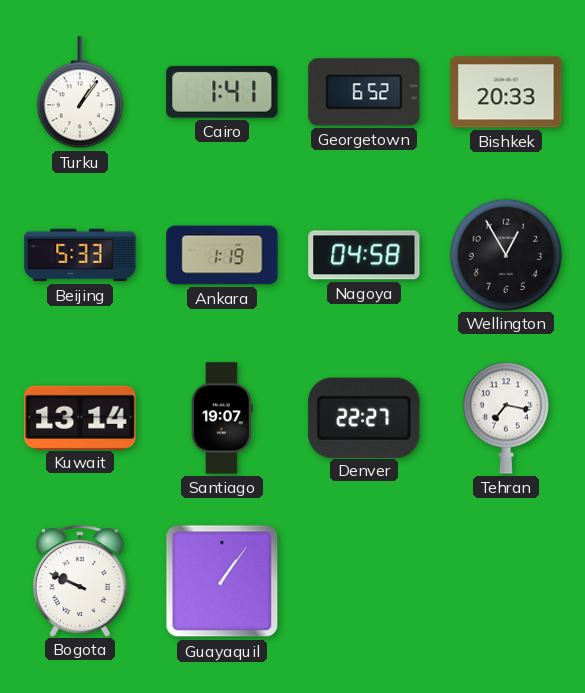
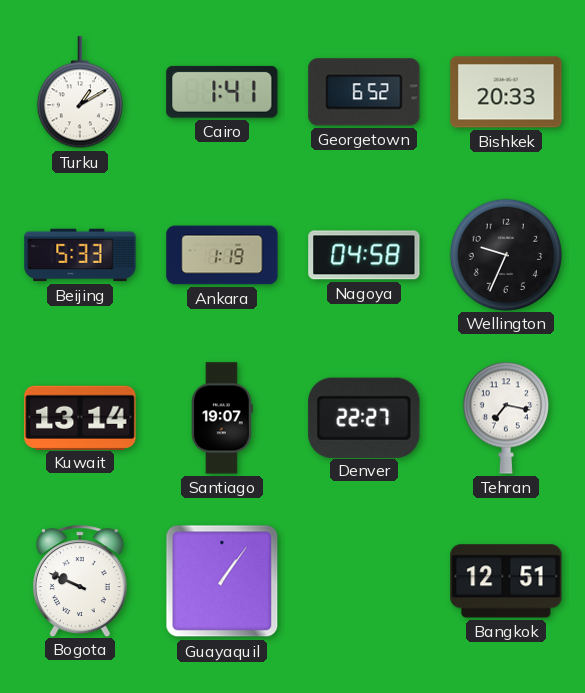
Turku: 1:06 -> 1:10
Wellington: 12:55 -> 9:34
Bangkok: none -> 12:51
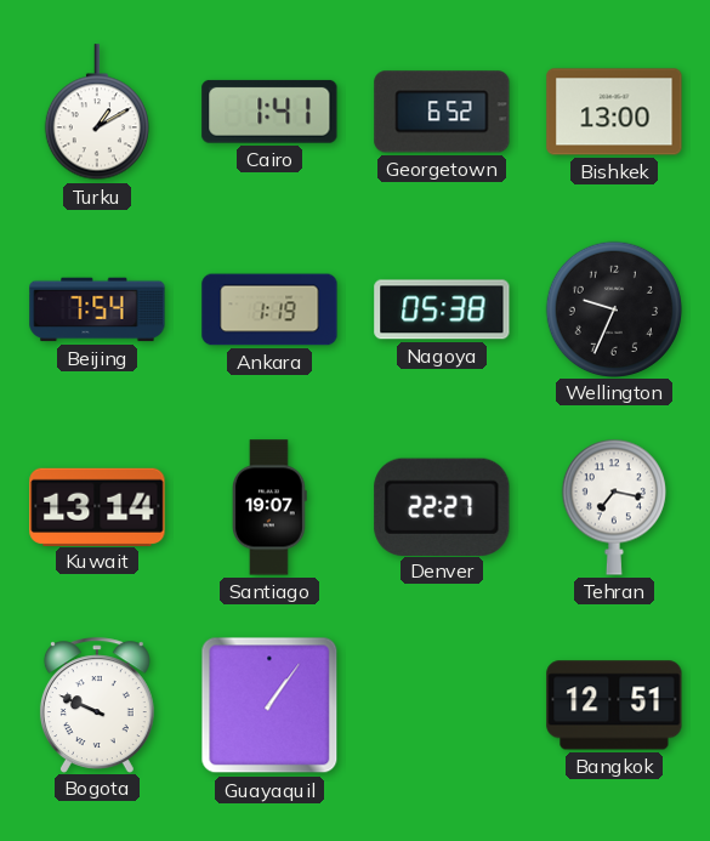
Bishkek: 20:33 -> 13:00
Beijing: 5:33 -> 7:54
Nagoya: 04:58 -> 05:38
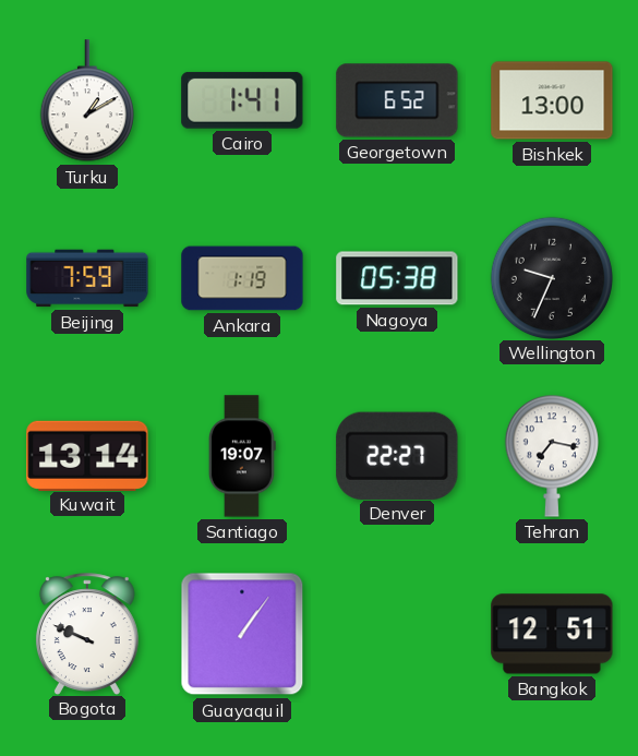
Beijing: 7:54 -> 7:59
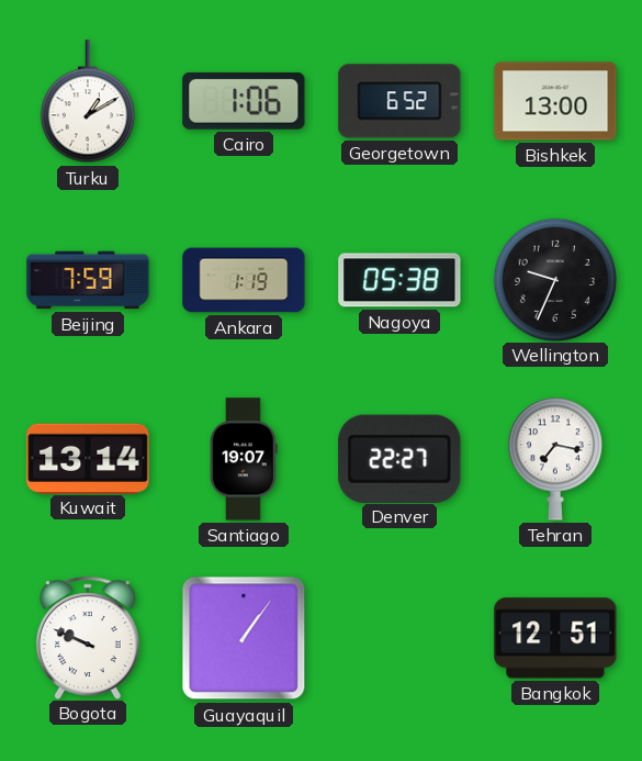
Cairo: 1:41 -> 1:06
